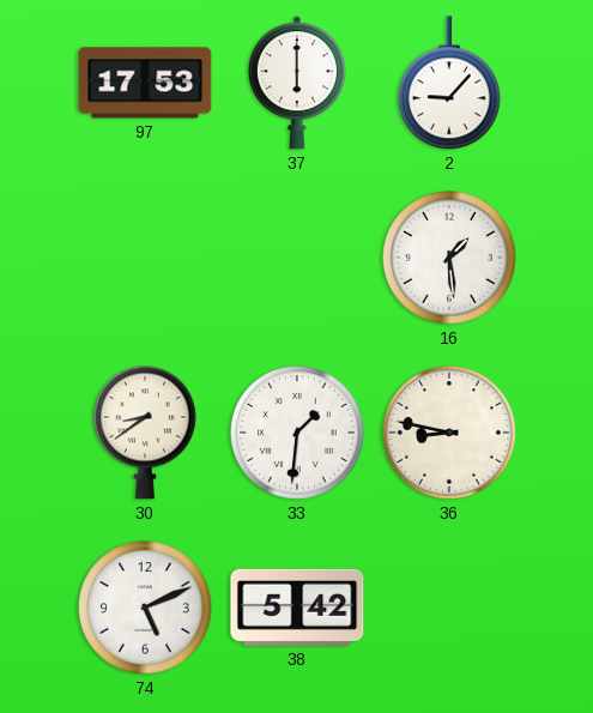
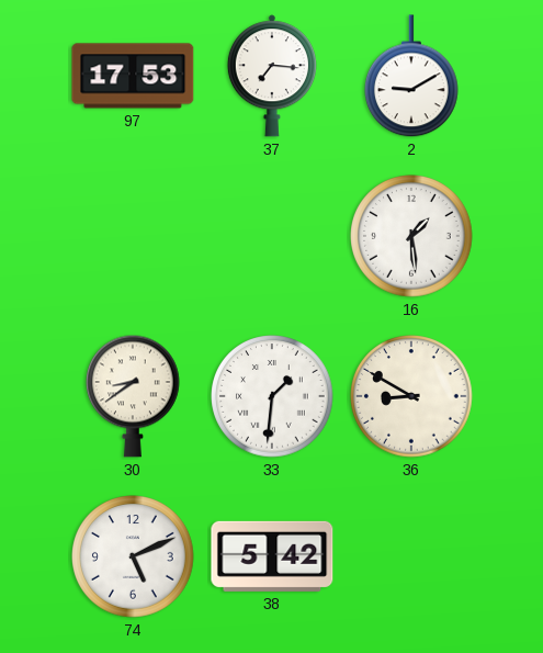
37: 6:00 -> 7:16
2: 9:07 -> 9:10
36: 8:47 -> 8:50
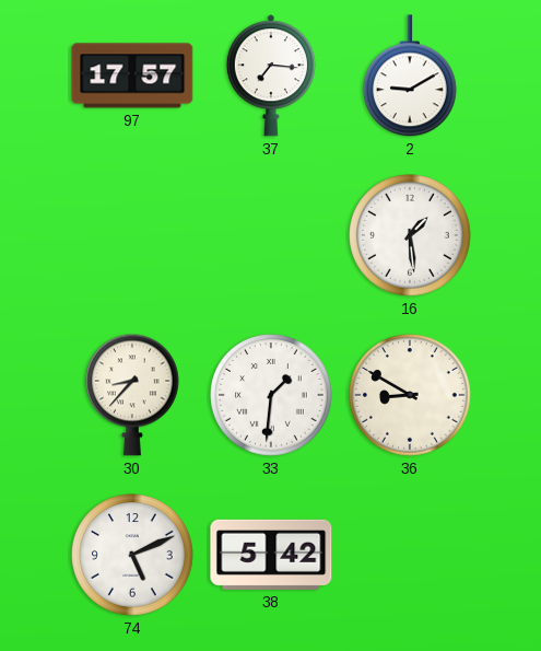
97: 17:53 -> 17:57
30: 8:39 -> 8:37
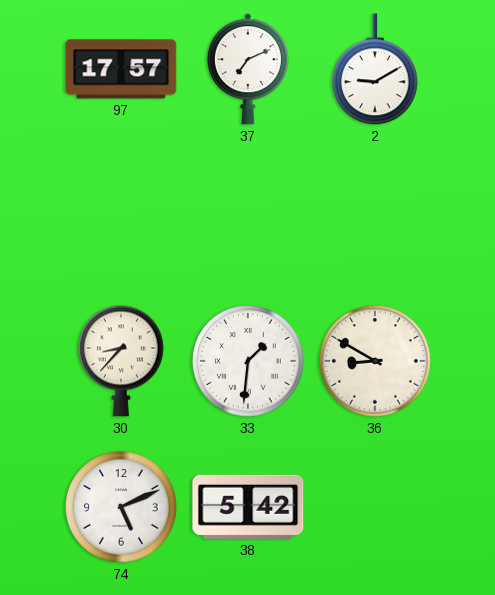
37: 7:16 -> 7:11
16: 1:29 -> none
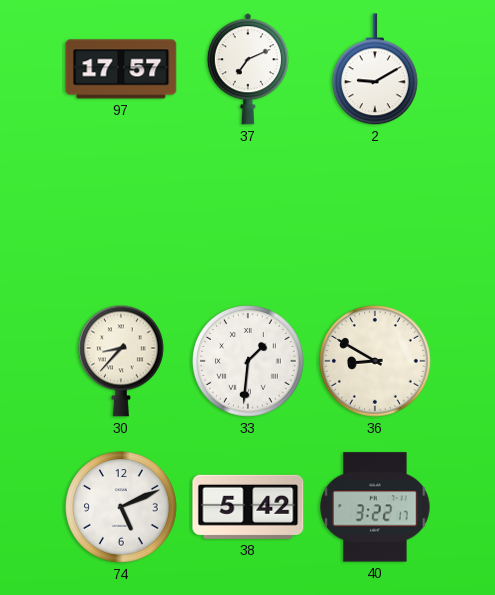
40: none -> 3:22
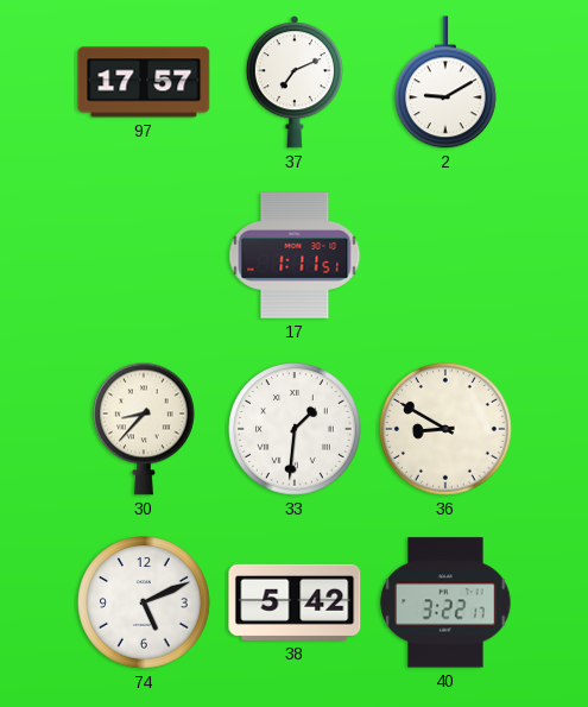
17: none -> 1:11
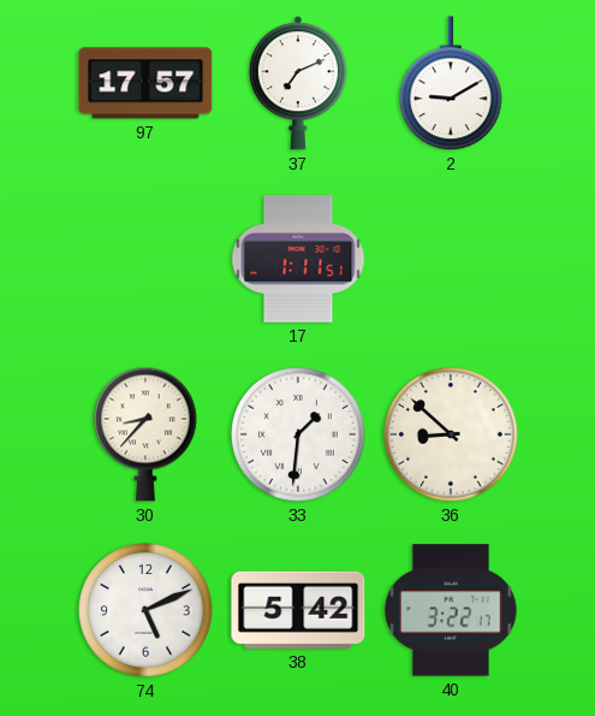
36: 8:50 -> 8:52
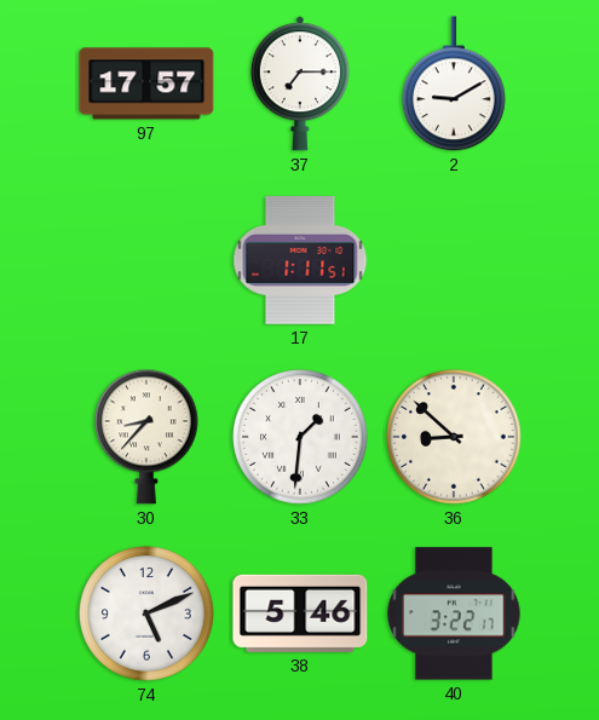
37: 7:11 -> 7:15
38: 5:42 -> 5:46
